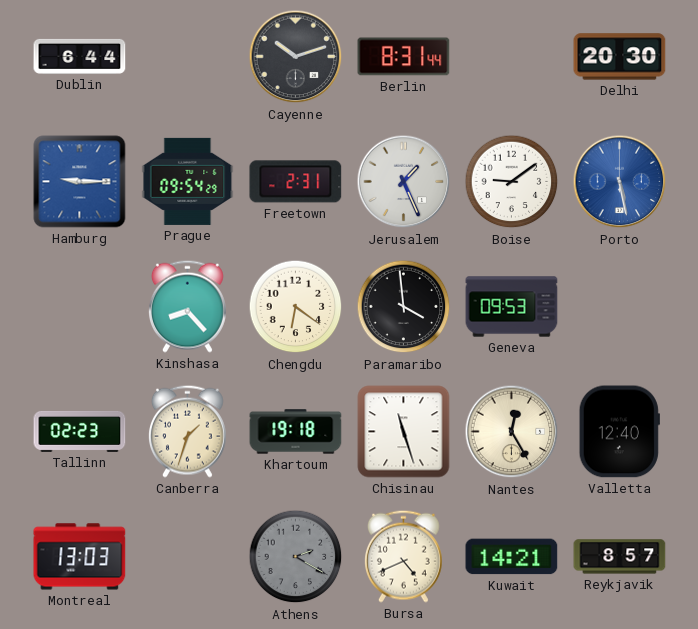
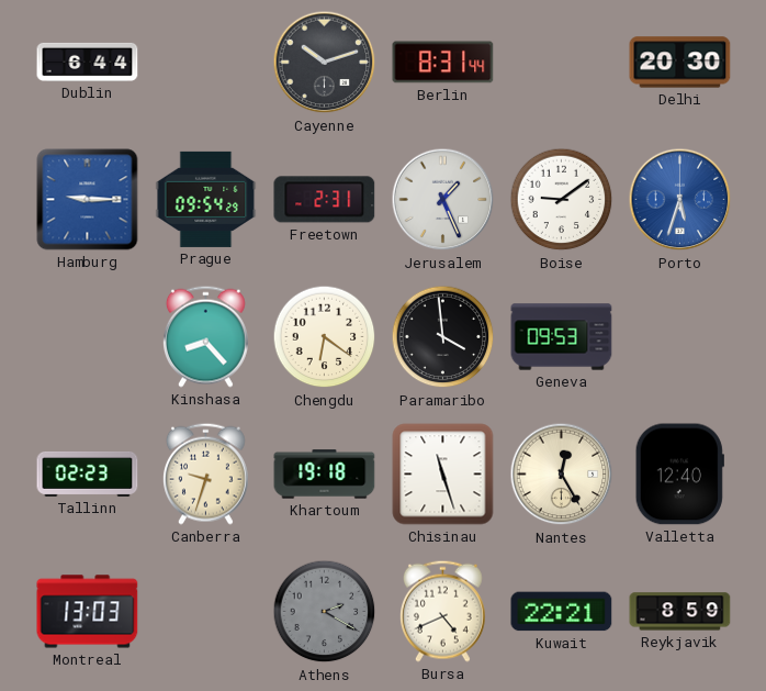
Porto: 5:28 -> 5:33
Canberra: 1:33 -> 9:33
Kuwait: 14:21 -> 22:21
Reykjavik: 8:57 -> 8:59
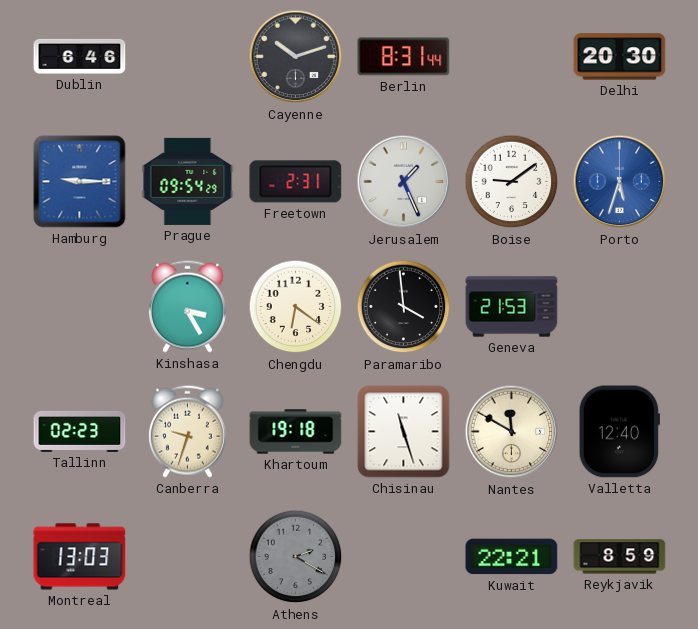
Dublin: 6:44 -> 6:46
Kinshasa: 8:23 -> 3:25
Geneva: 09:53 -> 21:53
Nantes: 12:25 -> 11:50
Bursa: 4:41 -> none
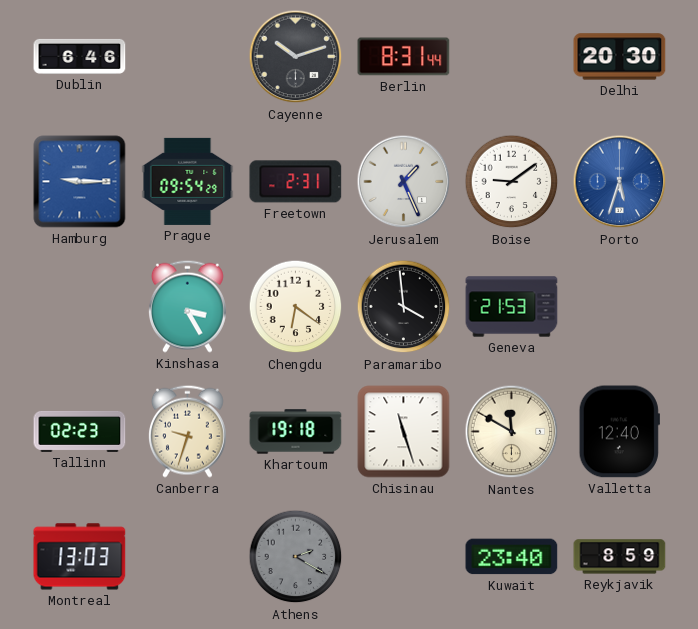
Kuwait: 22:21 -> 23:40
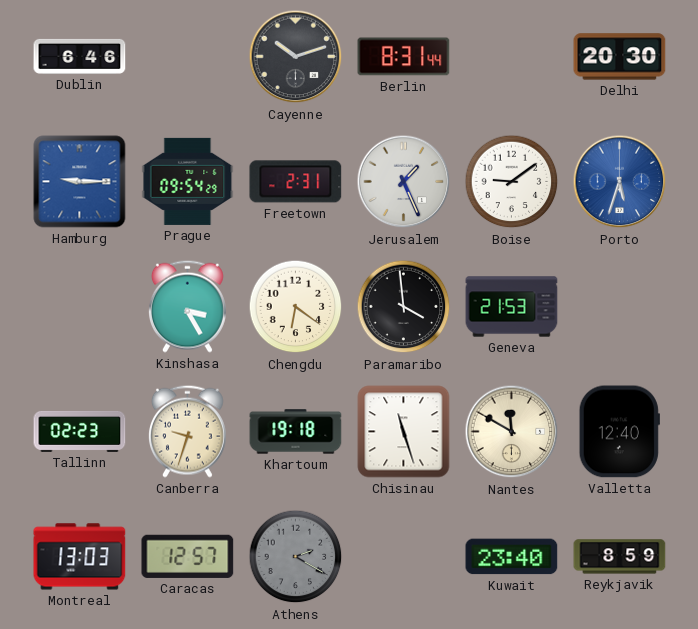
Caracas: none -> 12:57
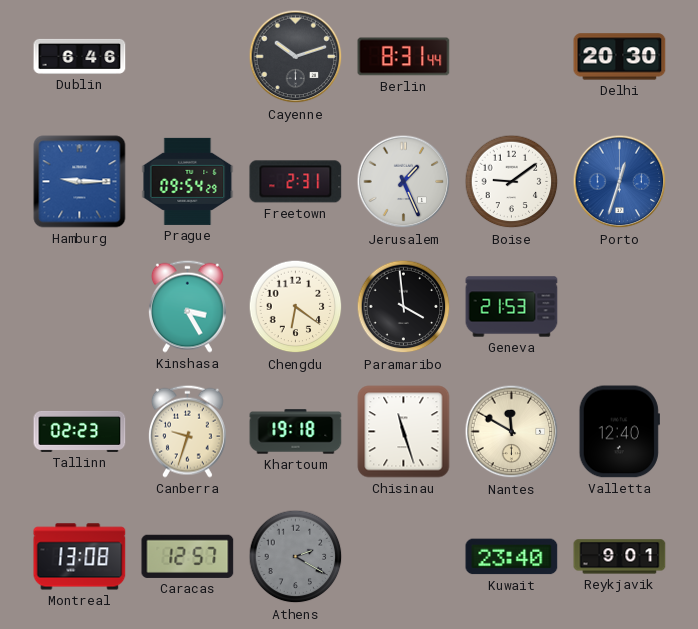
Porto: 5:33 -> 12:33
Montreal: 13:03 -> 13:08
Reykjavik: 8:59 -> 9:01
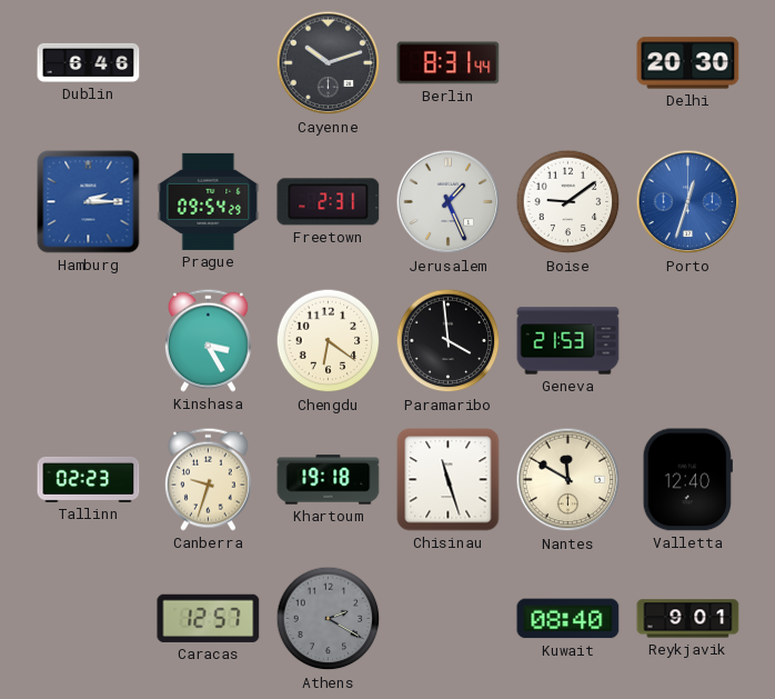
Hamburg: 9:15 -> 2:15
Montreal: 13:08 -> none
Kuwait: 23:40 -> 08:40
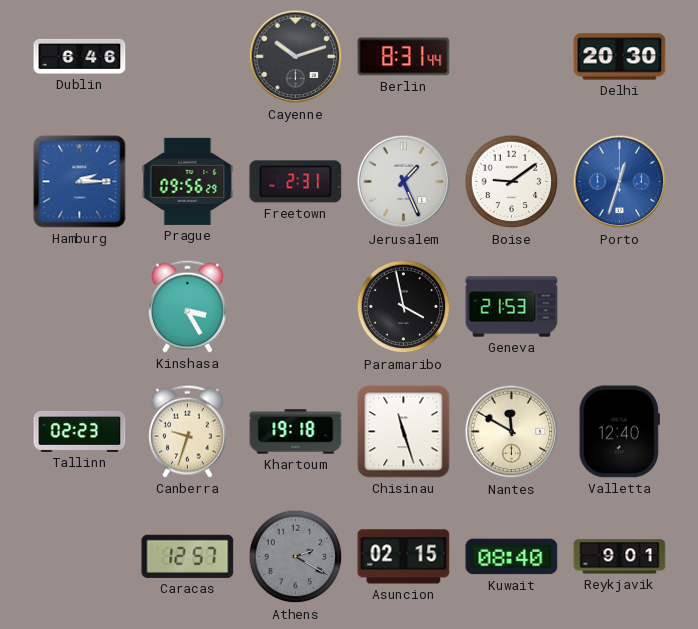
Prague: 09:54 -> 09:56
Chengdu: 6:21 -> none
Paramaribo: 3:59 -> 3:58
Asuncion: none -> 02:15
